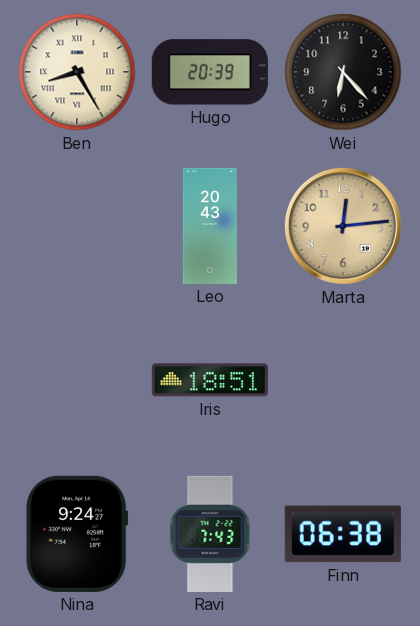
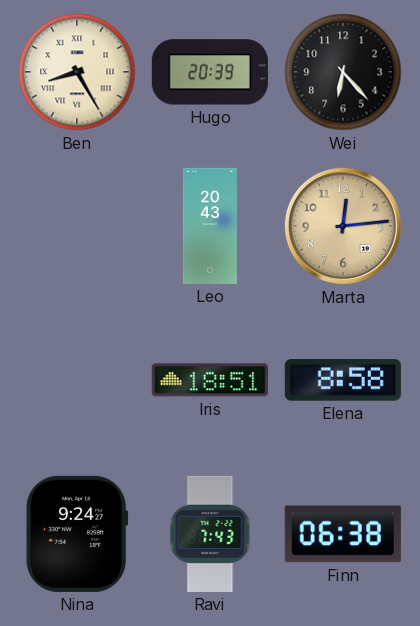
Elena: none -> 8:58
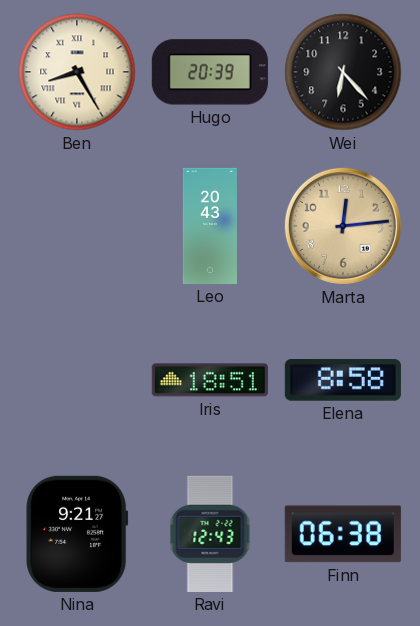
Nina: 9:24 -> 9:21
Ravi: 7:43 -> 12:43
